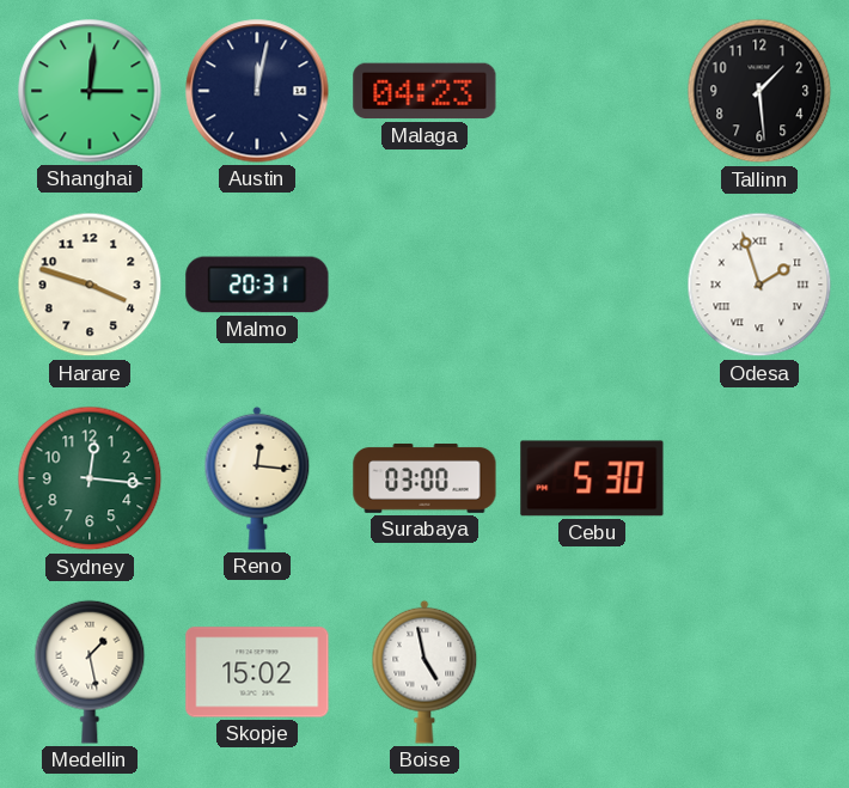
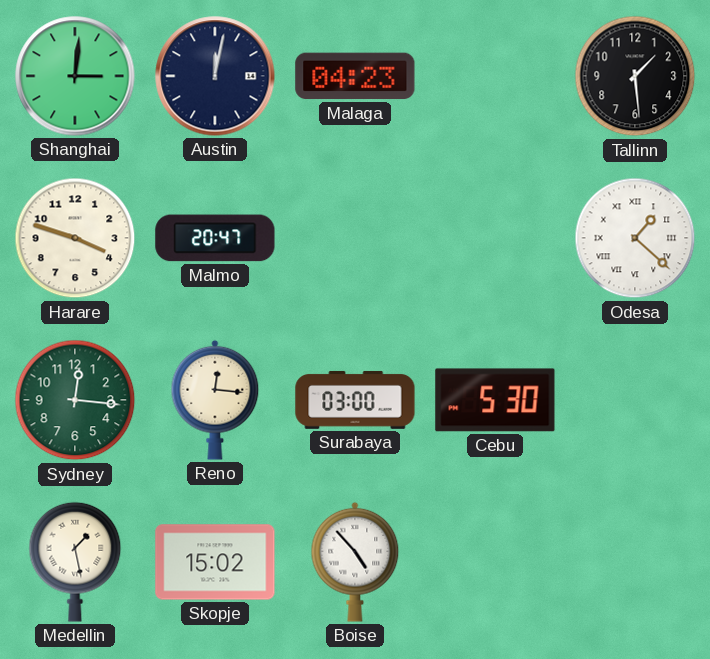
Malmo: 20:31 -> 20:47
Odesa: 1:57 -> 1:22
Boise: 4:58 -> 4:53
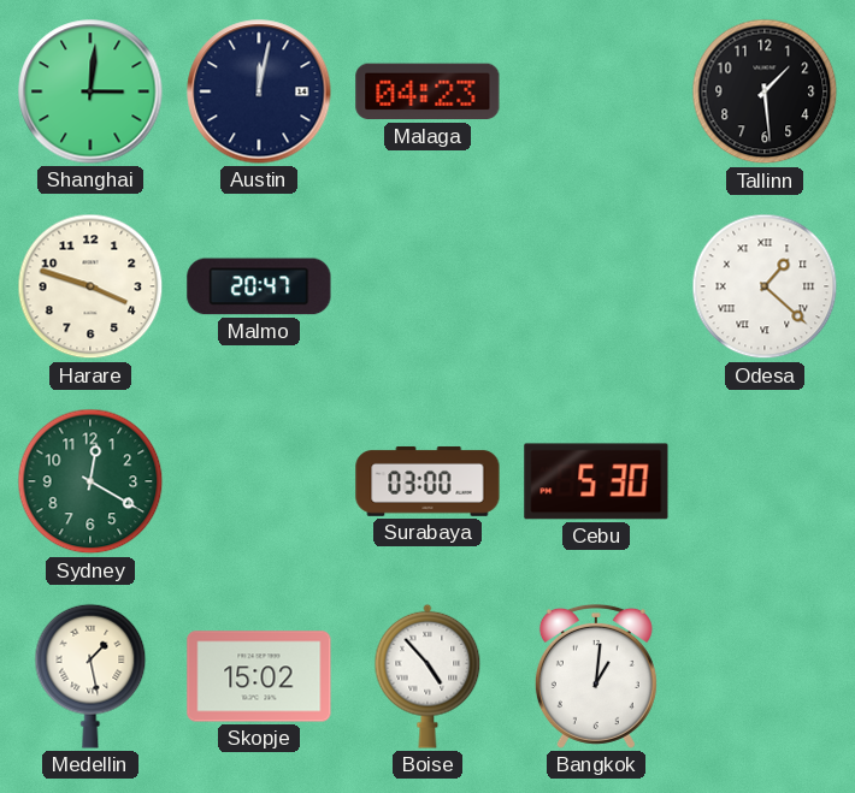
Sydney: 12:16 -> 12:20
Reno: 12:16 -> none
Bangkok: none -> 1:01
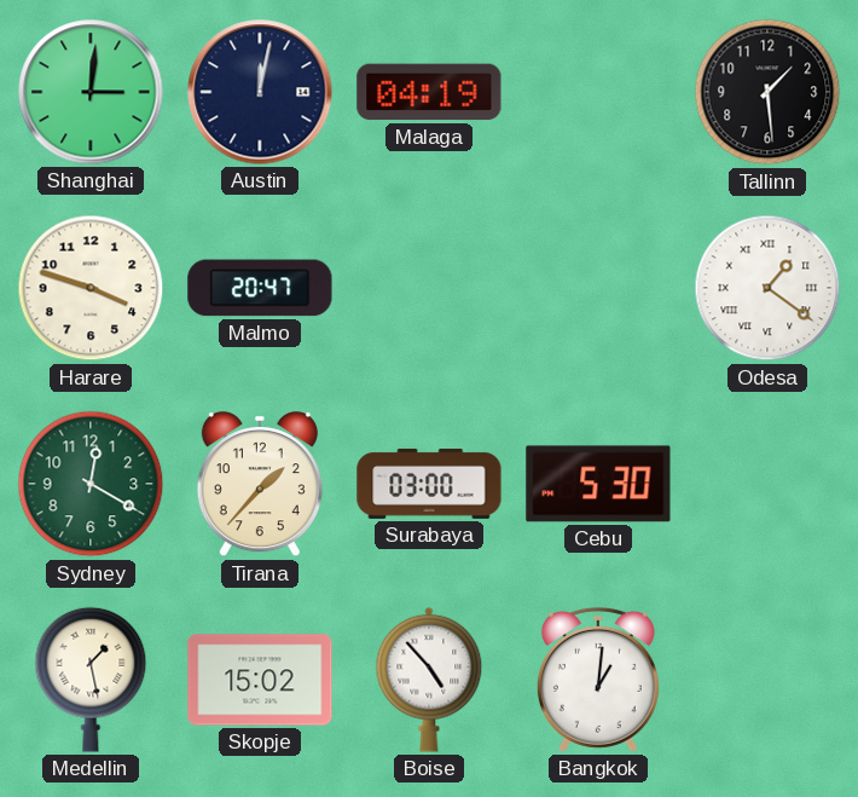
Malaga: 04:23 -> 04:19
Odesa: 1:22 -> 1:21
Tirana: none -> 1:37
